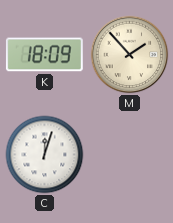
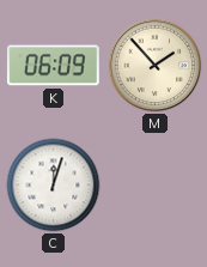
K: 18:09 -> 06:09
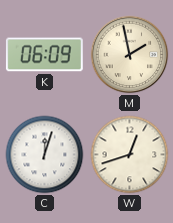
M: 1:53 -> 1:58
W: none -> 12:42
